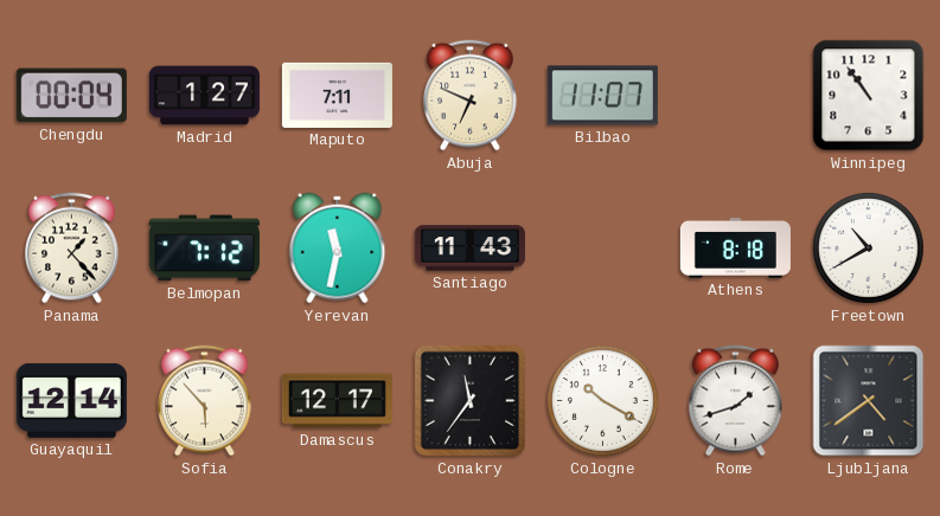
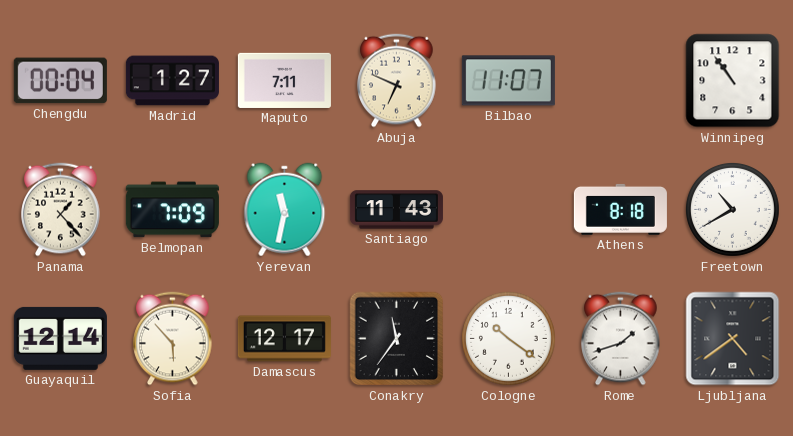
Belmopan: 7:12 -> 7:09
Cologne: 10:20 -> 10:21
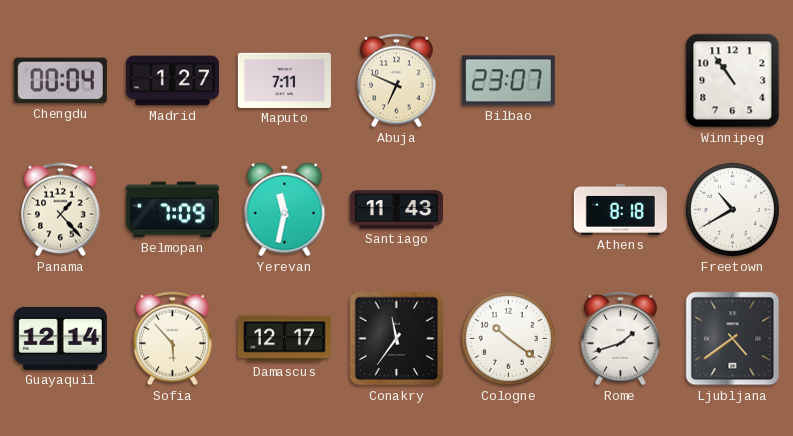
Bilbao: 11:07 -> 23:07
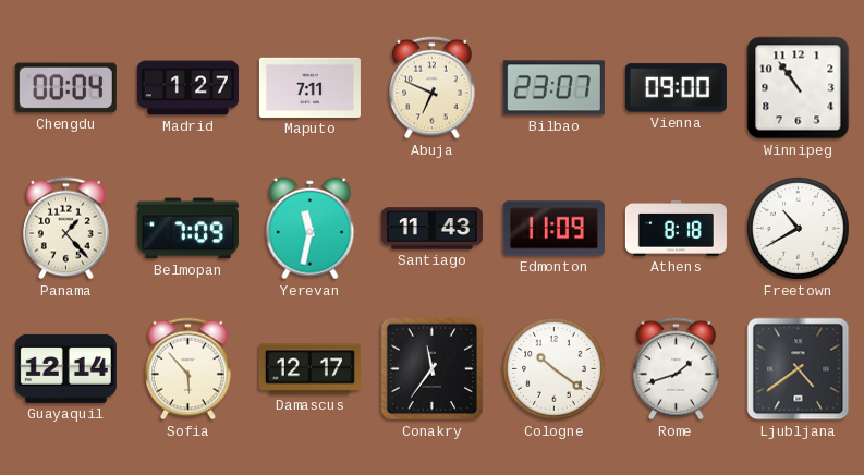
Vienna: none -> 09:00
Edmonton: none -> 11:09
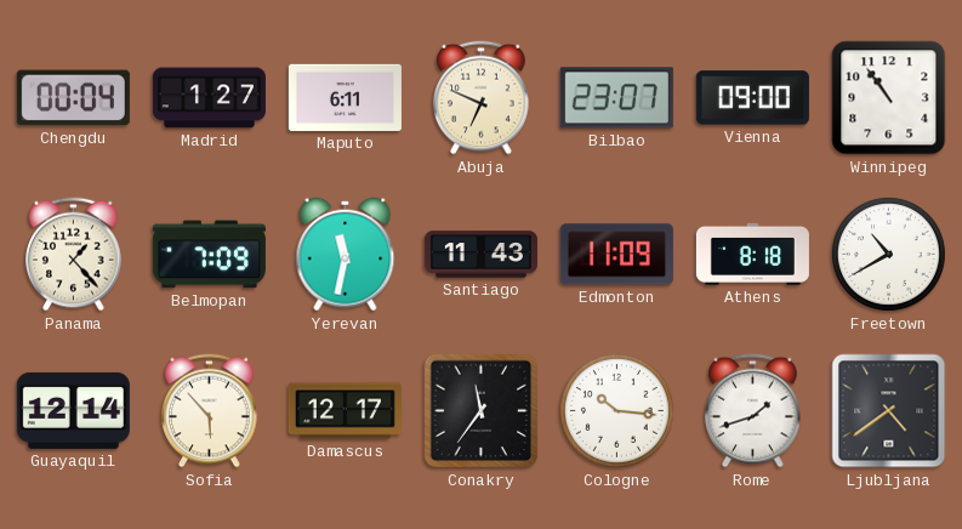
Maputo: 7:11 -> 6:11
Cologne: 10:21 -> 10:16
